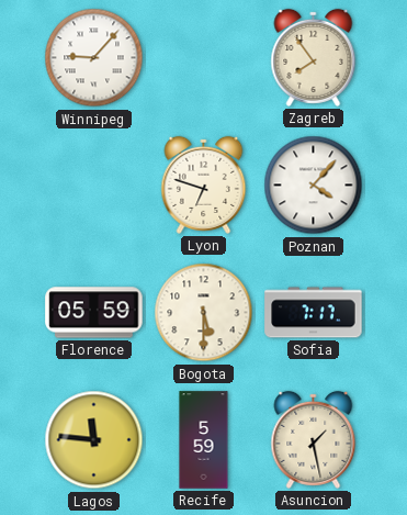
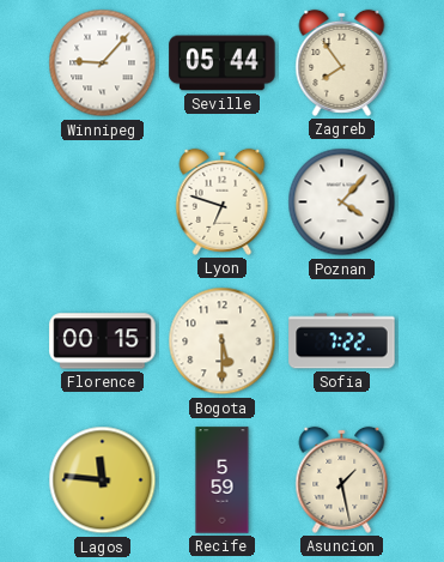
Seville: none -> 05:44
Florence: 05:59 -> 00:15
Sofia: 7:17 -> 7:22
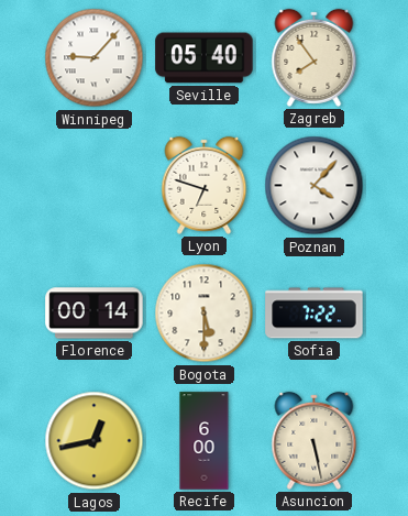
Seville: 05:44 -> 05:40
Florence: 00:15 -> 00:14
Lagos: 11:46 -> 12:43
Recife: 5:59 -> 6:00
Asuncion: 1:28 -> 5:28
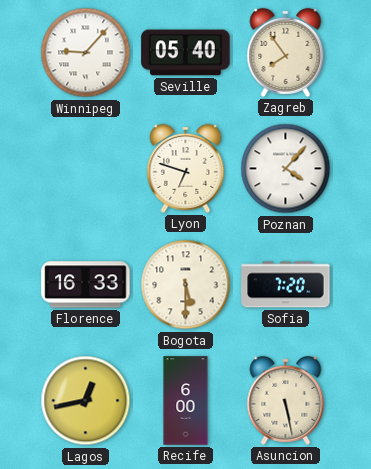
Florence: 00:14 -> 16:33
Sofia: 7:22 -> 7:20
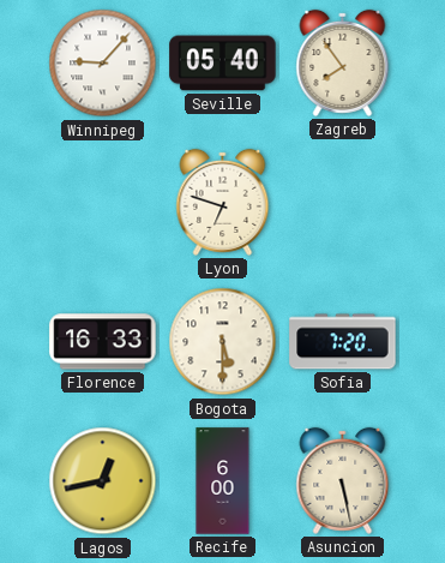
Poznan: 4:07 -> none
